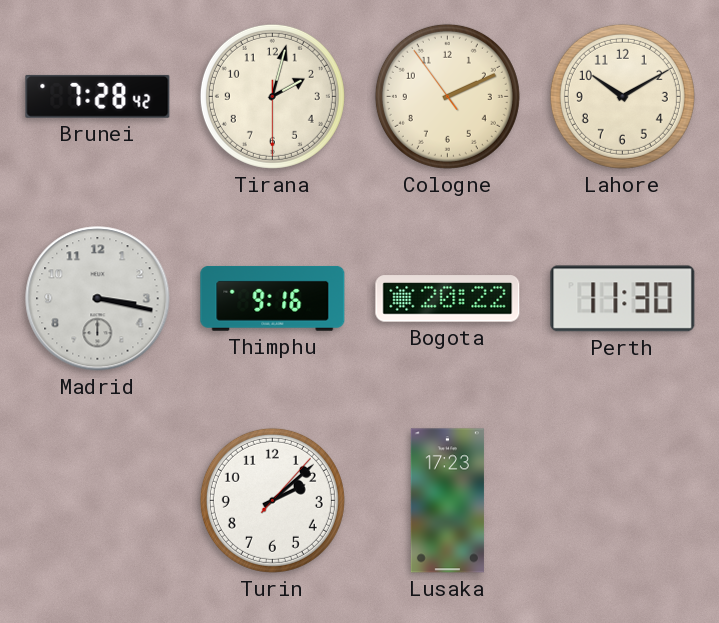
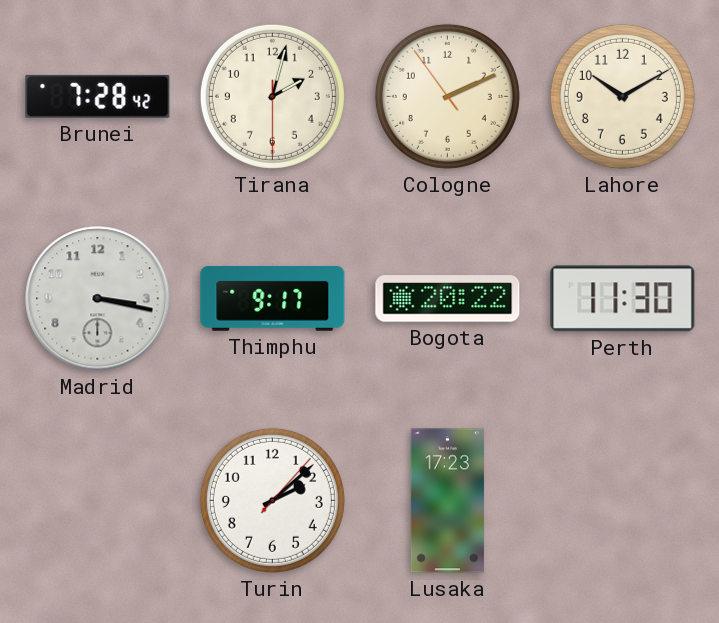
Thimphu: 9:16 -> 9:17
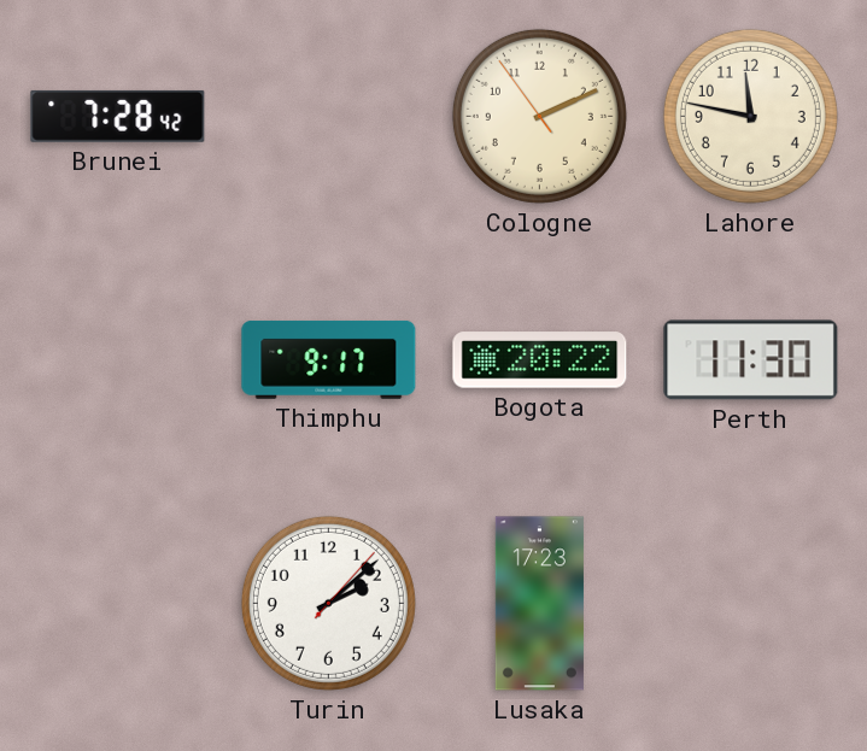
Tirana: 2:02 -> none
Lahore: 10:10 -> 11:47
Madrid: 3:17 -> none
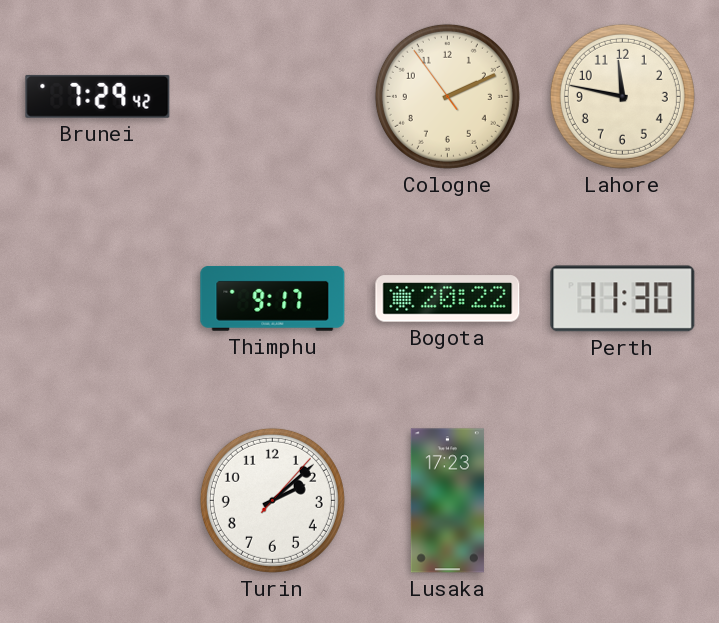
Brunei: 7:28 -> 7:29
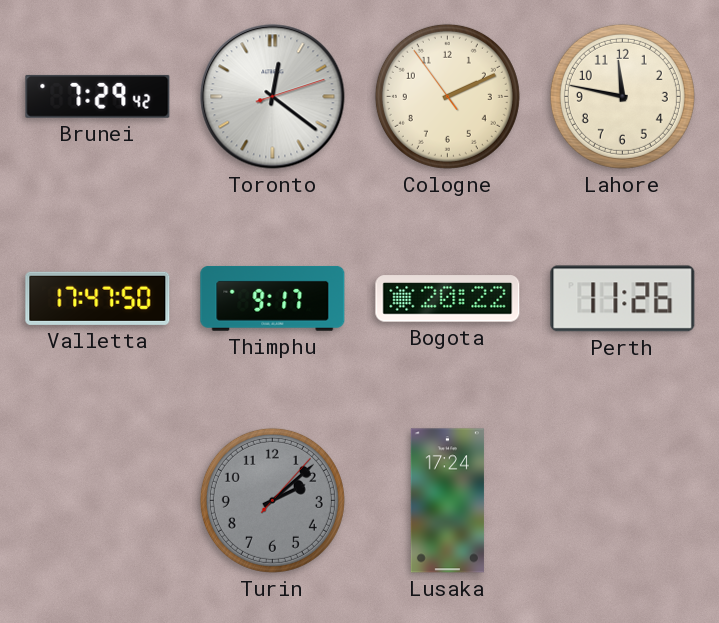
Toronto: none -> 12:21
Valletta: none -> 17:47
Perth: 11:30 -> 11:26
Turin dial: white -> grey
Lusaka: 17:23 -> 17:24
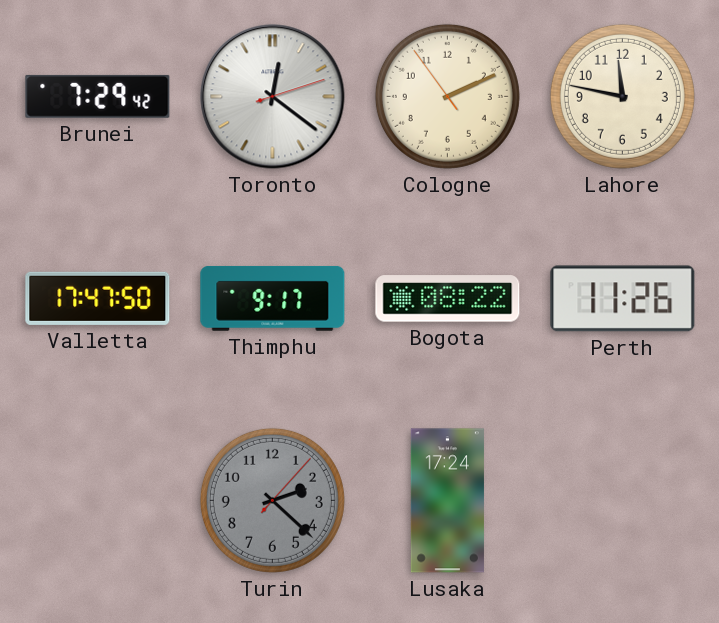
Bogota: 20:22 -> 08:22
Turin: 2:08 -> 2:22
